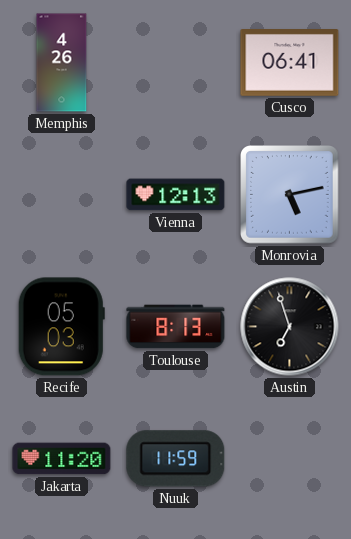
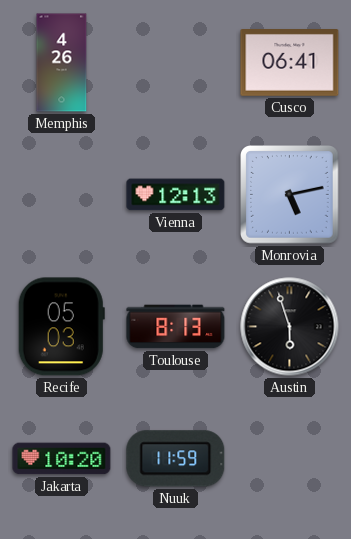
Austin: 6:57 -> 5:57
Jakarta: 11:20 -> 10:20
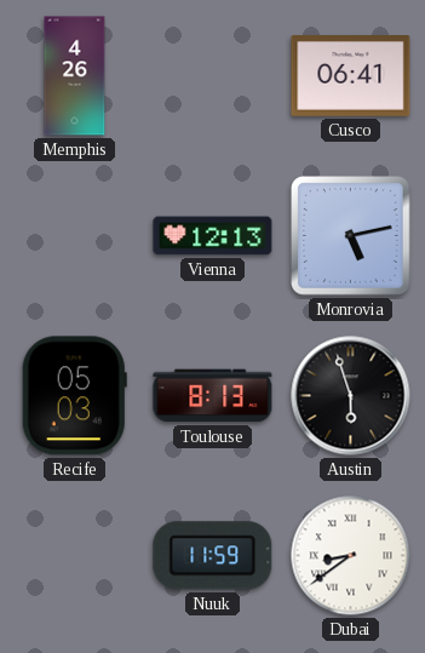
Jakarta: 10:20 -> none
Dubai: none -> 8:39
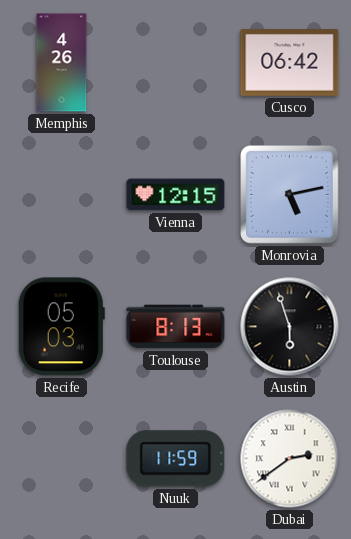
Cusco: 06:41 -> 06:42
Vienna: 12:13 -> 12:15
Dubai: 8:39 -> 2:39
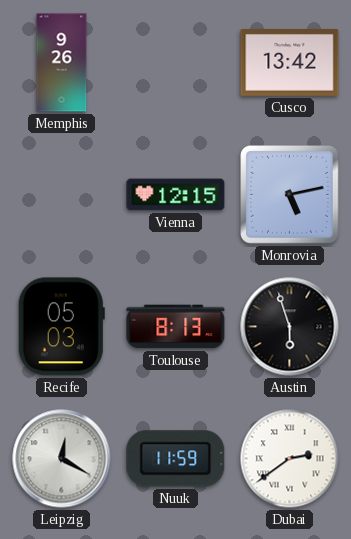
Memphis: 4:26 -> 9:26
Cusco: 06:42 -> 13:42
Leipzig: none -> 12:20
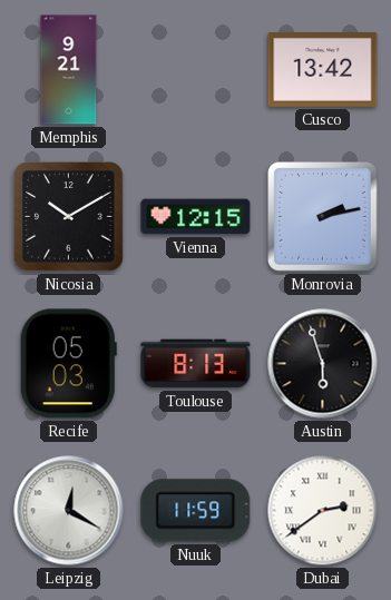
Memphis: 9:26 -> 9:21
Nicosia: none -> 10:10
Monrovia: 5:13 -> 2:13
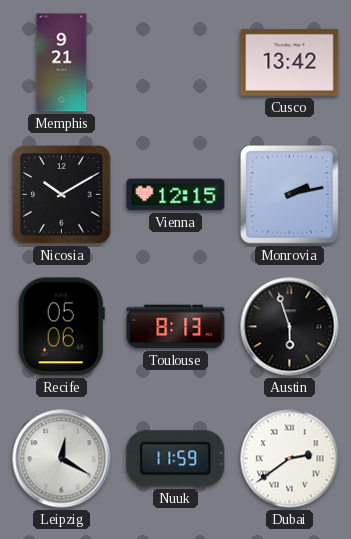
Recife: 05:03 -> 05:06
